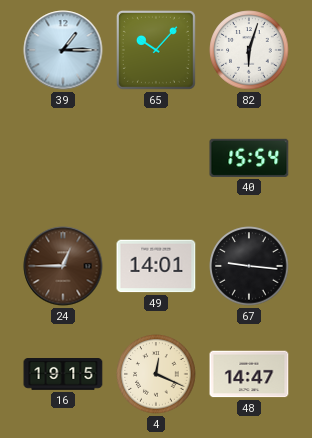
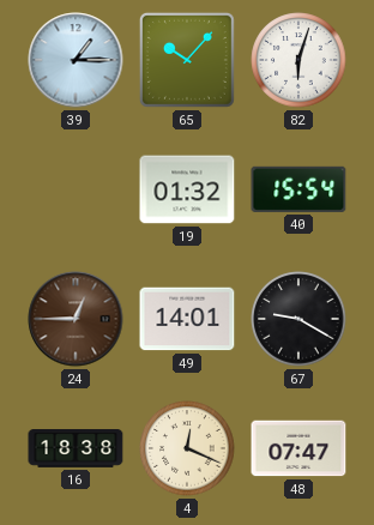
19: none -> 01:32
67: 9:16 -> 9:20
16: 19:15 -> 18:38
48: 14:47 -> 07:47
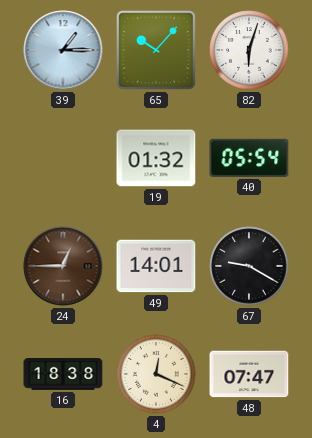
40: 15:54 -> 05:54
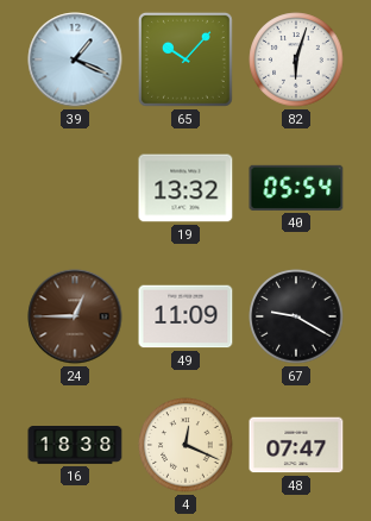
39: 1:15 -> 1:19
19: 01:32 -> 13:32
49: 14:01 -> 11:09
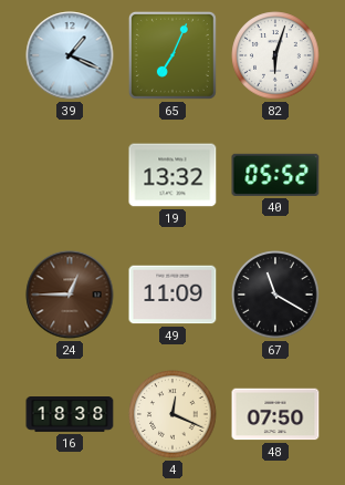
65: 10:07 -> 7:04
40: 05:54 -> 05:52
67: 9:20 -> 11:20
48: 07:47 -> 07:50
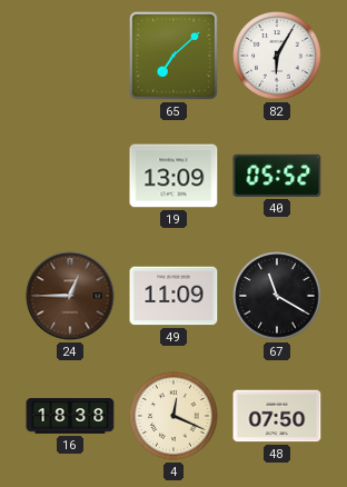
39: 1:19 -> none
65: 7:04 -> 7:08
82: 6:03 -> 6:05
19: 13:32 -> 13:09
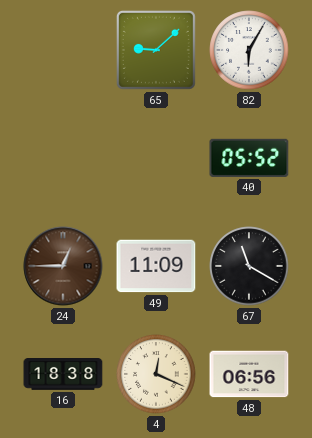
65: 7:08 -> 9:08
19: 13:09 -> none
48: 07:50 -> 06:56
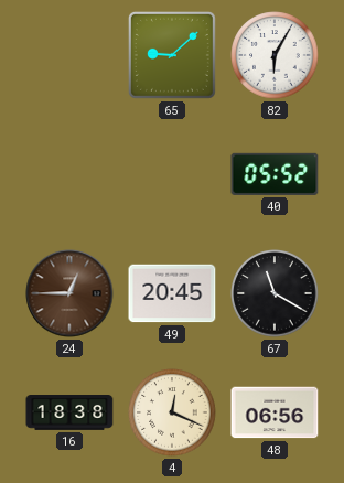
49: 11:09 -> 20:45
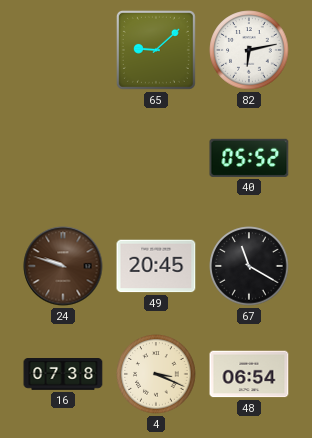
82: 6:05 -> 6:13
24: 12:45 -> 9:48
16: 18:38 -> 07:38
4: 12:19 -> 3:19
48: 06:56 -> 06:54
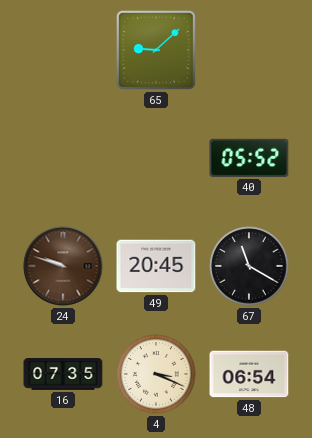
82: 6:13 -> none
16: 07:38 -> 07:35
